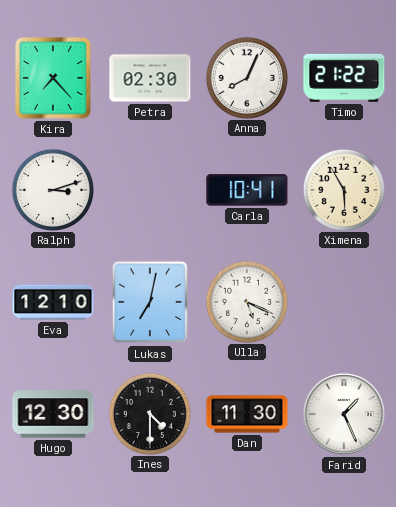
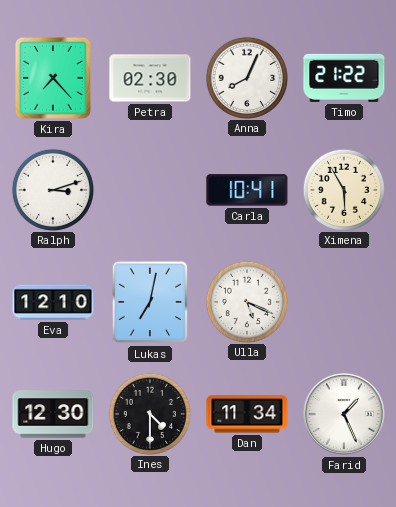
Dan: 11:30 -> 11:34
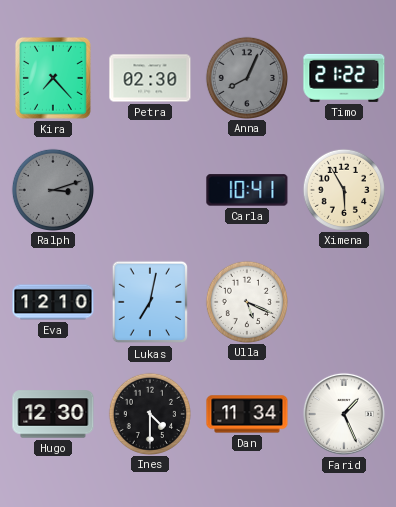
Anna dial: white -> grey
Ralph dial: white -> grey
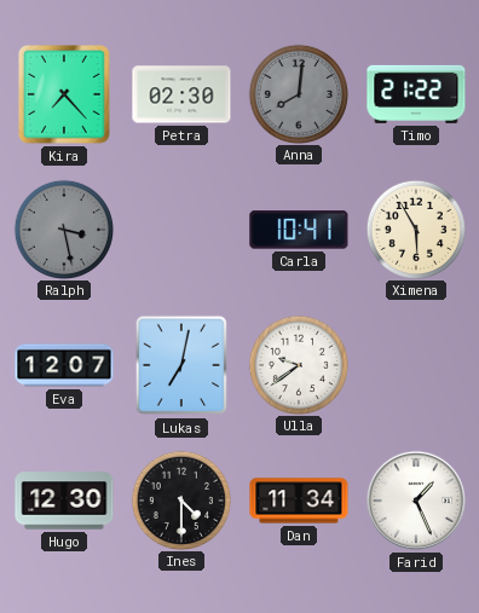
Anna: 8:04 -> 8:01
Ralph: 3:12 -> 3:28
Eva: 12:10 -> 12:07
Ulla: 5:19 -> 9:39
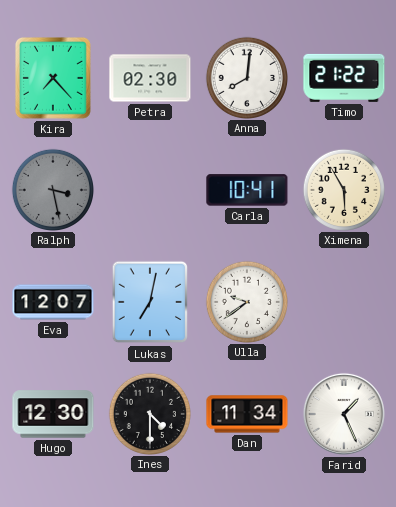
Anna dial: grey -> white
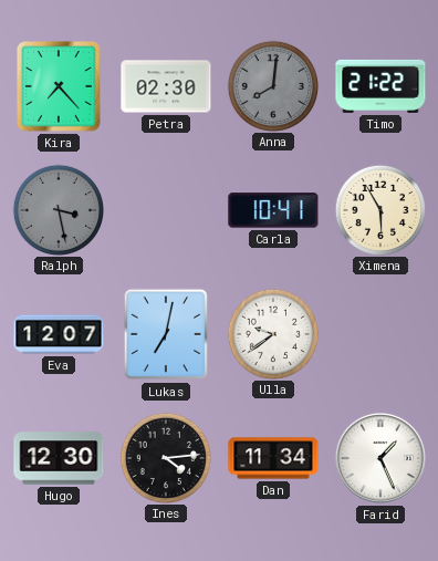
Anna dial: white -> grey
Ines: 4:30 -> 4:14
